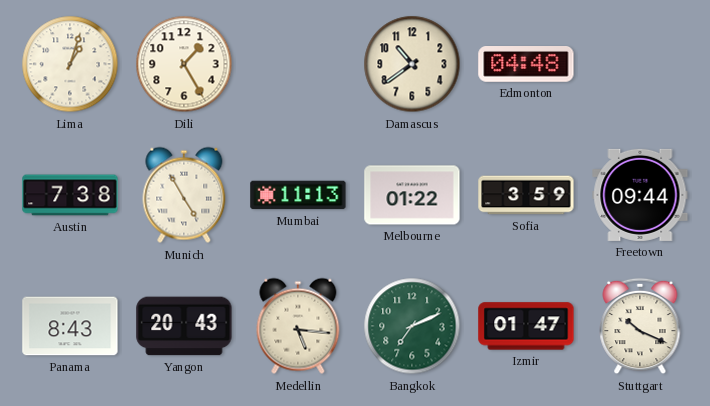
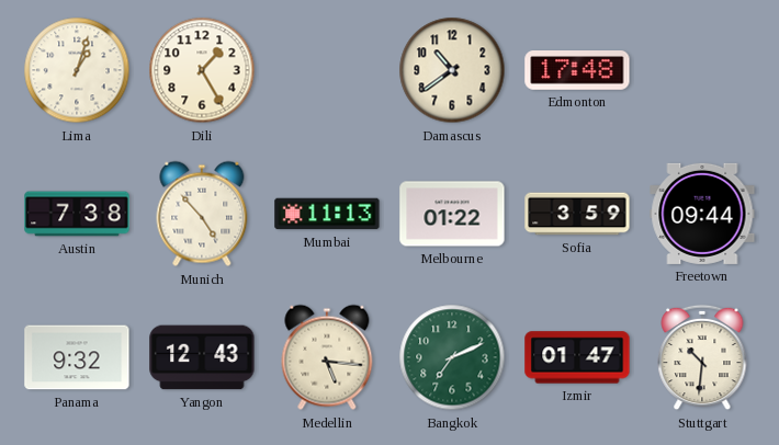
Edmonton: 04:48 -> 17:48
Munich: 4:55 -> 4:53
Panama: 8:43 -> 9:32
Yangon: 20:43 -> 12:43
Stuttgart: 10:19 -> 10:31
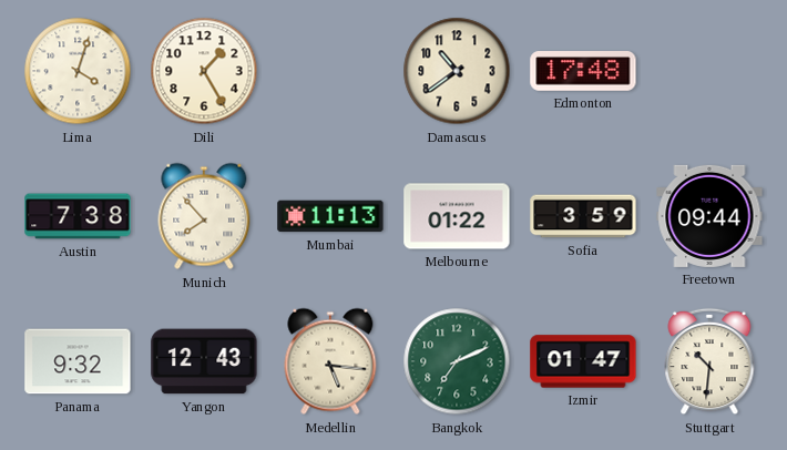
Lima: 1:03 -> 4:03
Munich: 4:53 -> 7:53
